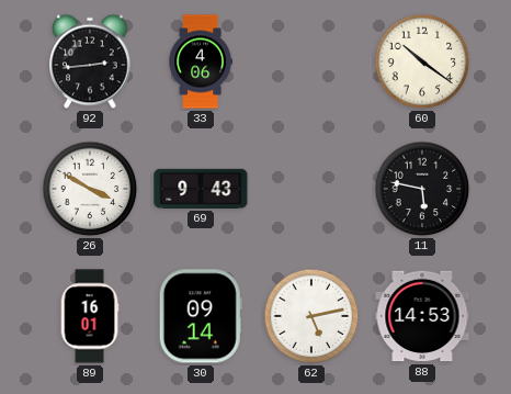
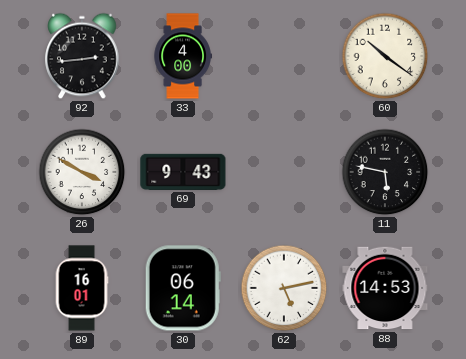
33: 4:06 -> 4:00
30: 09:14 -> 06:14
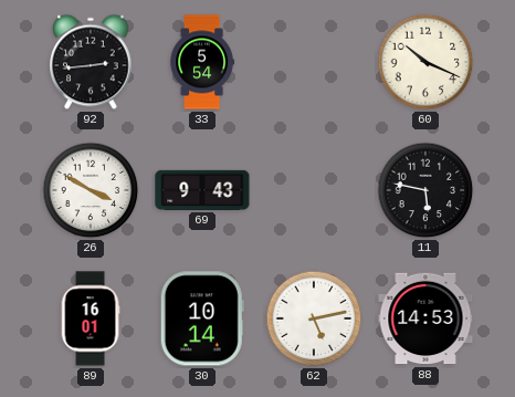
33: 4:00 -> 5:54
60: 10:21 -> 10:19
30: 06:14 -> 10:14
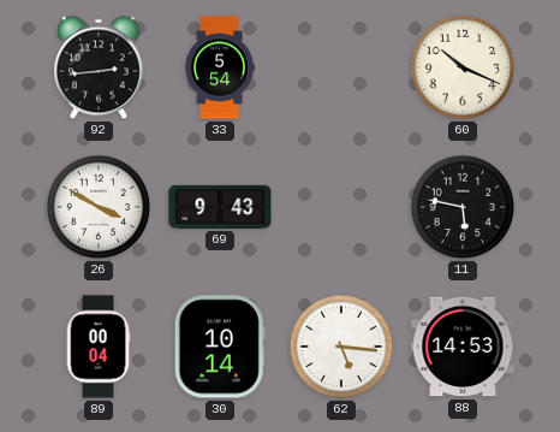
89: 16:01 -> 00:04
62: 5:13 -> 5:16
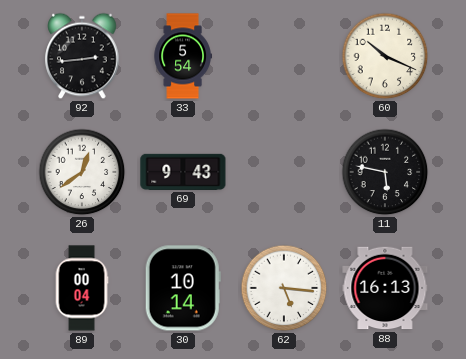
26: 3:50 -> 12:39
88: 14:53 -> 16:13
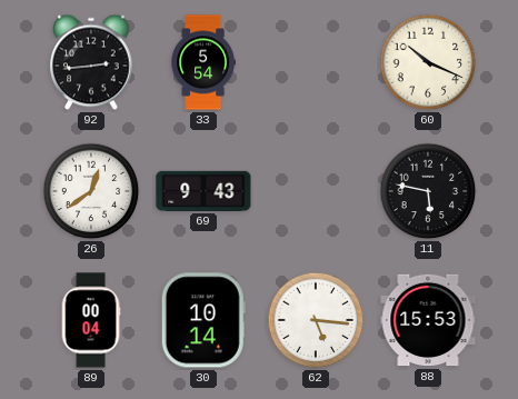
88: 16:13 -> 15:53
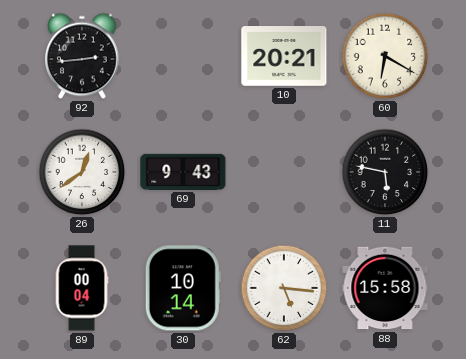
33: 5:54 -> none
10: none -> 20:21
60: 10:19 -> 6:20
88: 15:53 -> 15:58
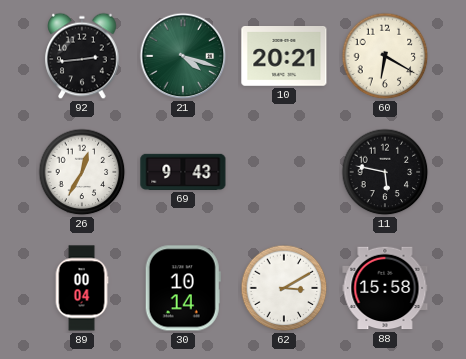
21: none -> 4:18
26: 12:39 -> 12:35
62: 5:16 -> 3:10
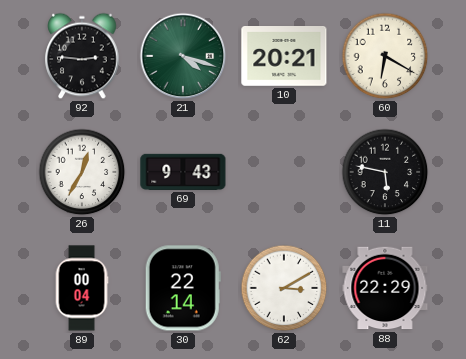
92: 2:44 -> 2:46
30: 10:14 -> 22:14
88: 15:58 -> 22:29
